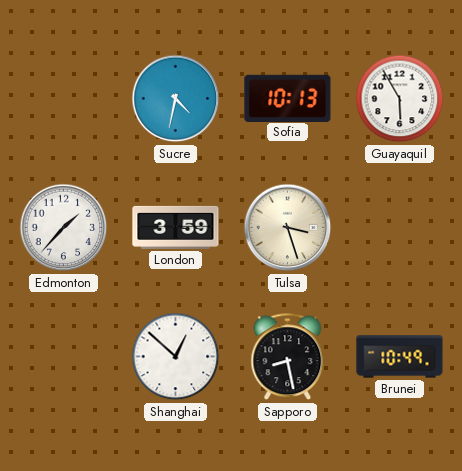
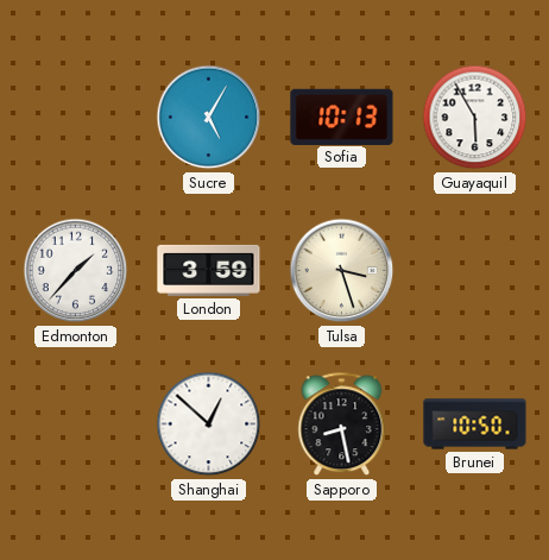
Sucre: 4:32 -> 5:05
Brunei: 10:49 -> 10:50
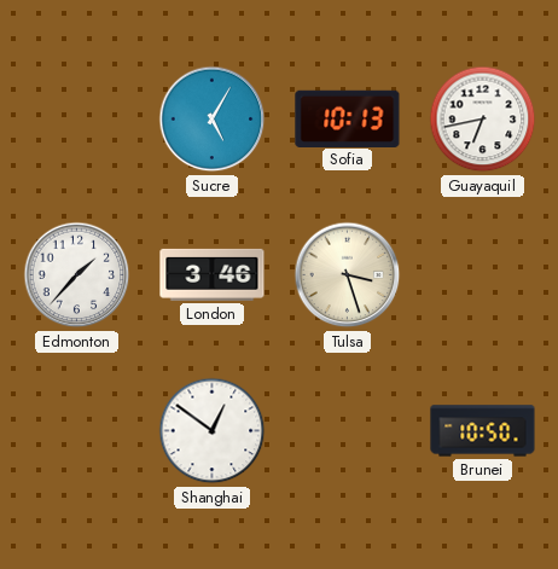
Guayaquil: 5:55 -> 6:43
London: 3:59 -> 3:46
Shanghai: 12:52 -> 12:51
Sapporo: 8:28 -> none
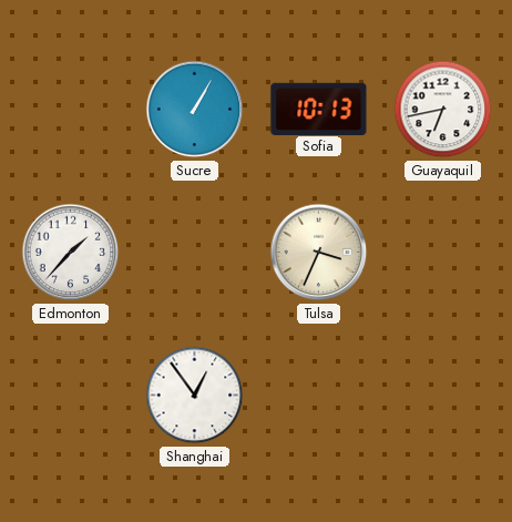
Sucre: 5:05 -> 1:05
London: 3:46 -> none
Tulsa: 3:27 -> 3:34
Shanghai: 12:51 -> 12:54
Brunei: 10:50 -> none
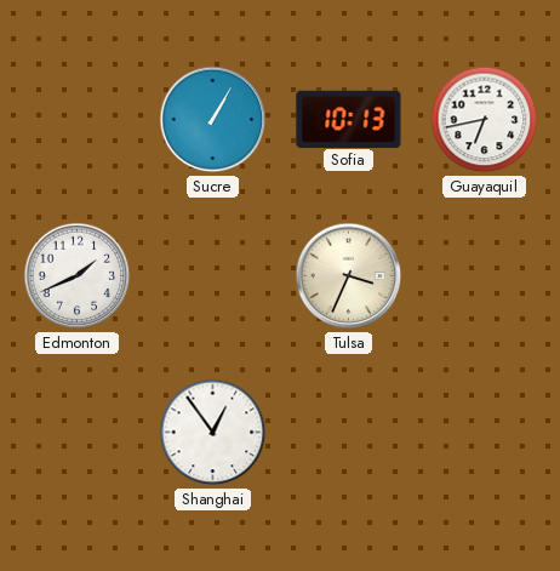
Edmonton: 1:37 -> 1:41
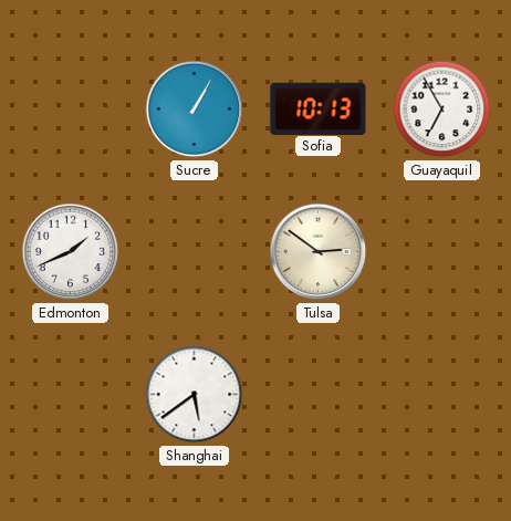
Guayaquil: 6:43 -> 6:55
Tulsa: 3:34 -> 2:51
Shanghai: 12:54 -> 5:39
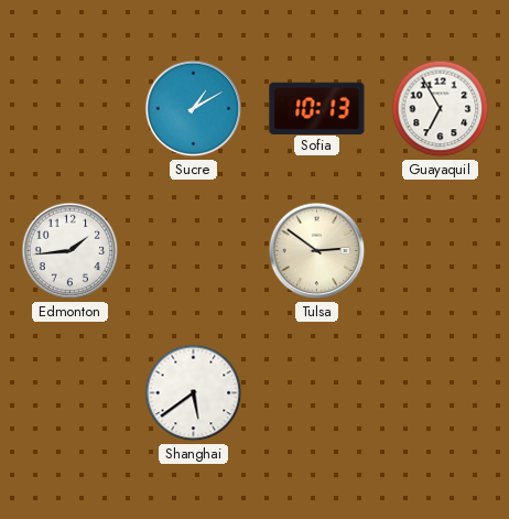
Sucre: 1:05 -> 1:10
Edmonton: 1:41 -> 1:44
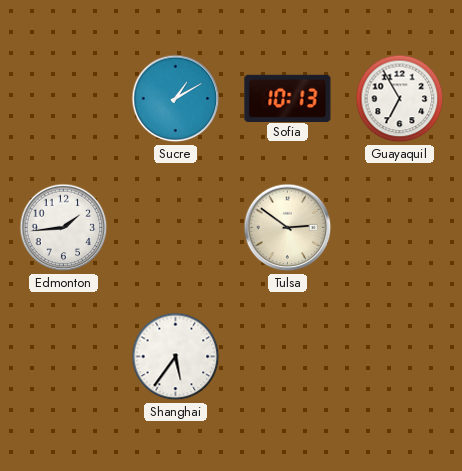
Shanghai: 5:39 -> 5:36
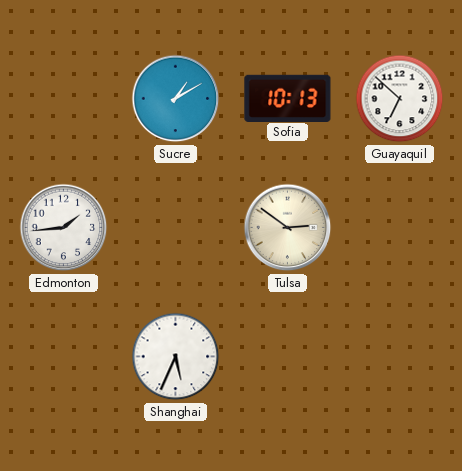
Guayaquil: 6:55 -> 6:52
Shanghai: 5:36 -> 5:34
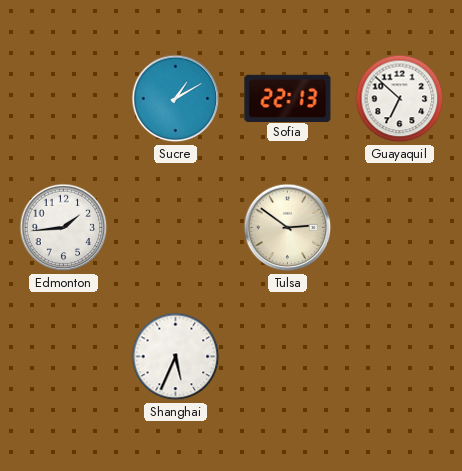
Sofia: 10:13 -> 22:13
